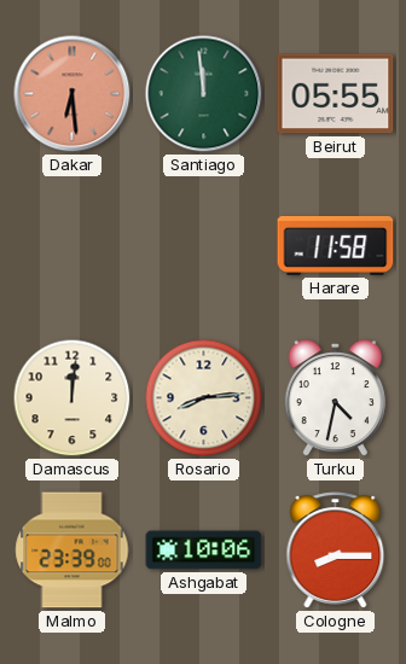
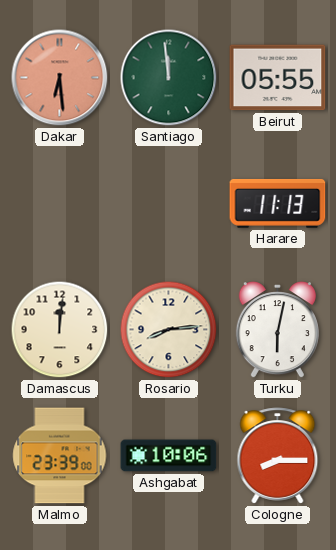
Harare: 11:58 -> 11:13
Turku: 4:32 -> 6:02
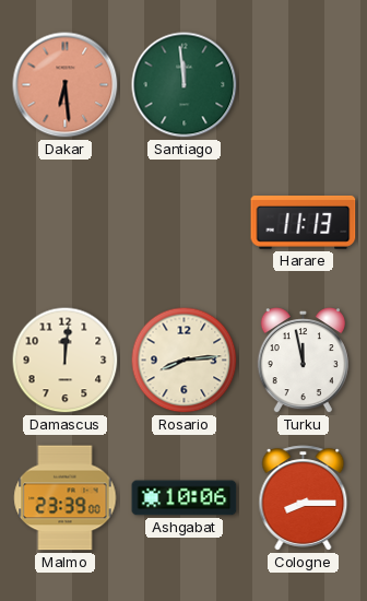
Beirut: 05:55 -> none
Turku: 6:02 -> 11:58
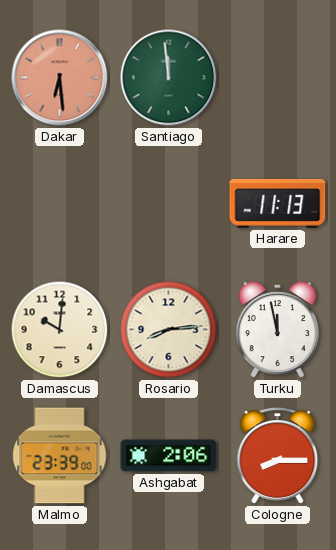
Damascus: 12:01 -> 10:01
Ashgabat: 10:06 -> 2:06
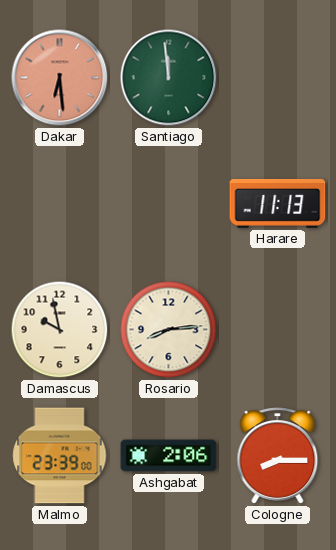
Damascus: 10:01 -> 9:58
Turku: 11:58 -> none
